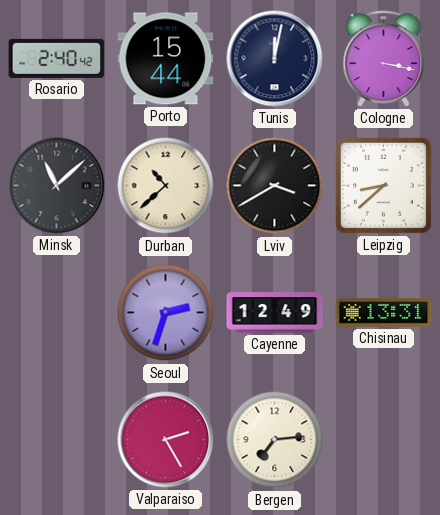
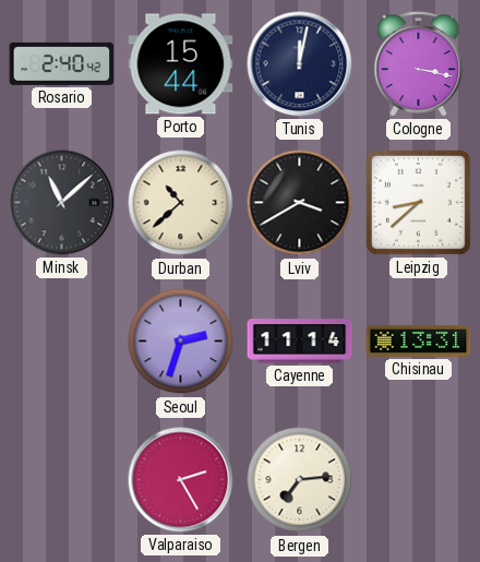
Cayenne: 12:49 -> 11:14
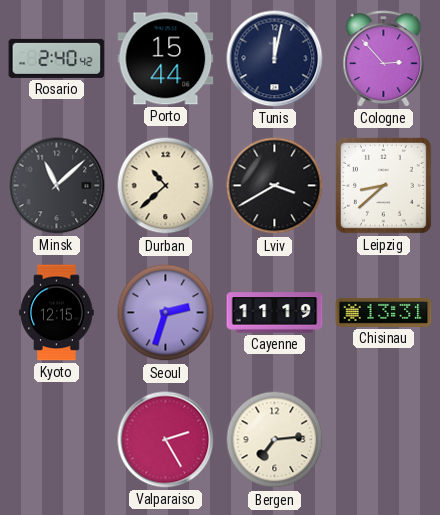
Cologne: 3:17 -> 2:53
Kyoto: none -> 12:15
Cayenne: 11:14 -> 11:19
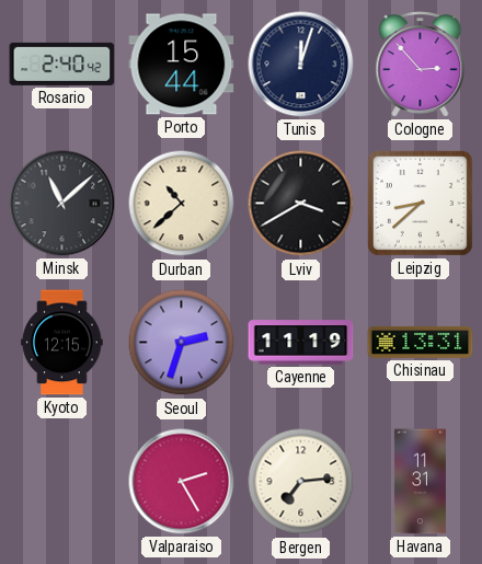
Tunis: 12:02 -> 12:03
Havana: none -> 11:31
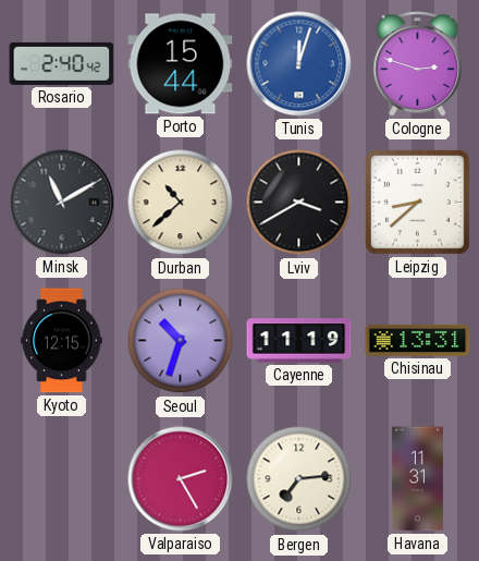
Tunis dial: navy -> blue
Cologne: 2:53 -> 2:48
Minsk: 11:08 -> 11:10
Seoul: 2:33 -> 10:33
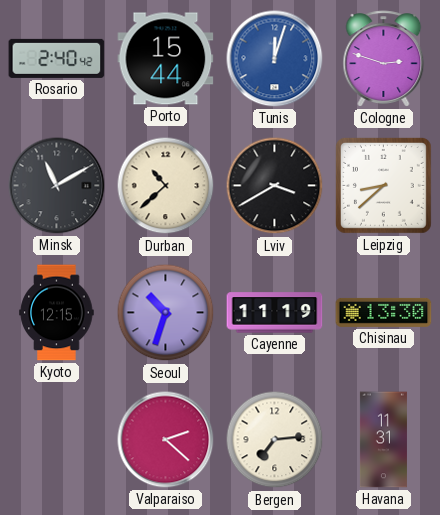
Chisinau: 13:31 -> 13:30
Valparaiso: 2:25 -> 2:22
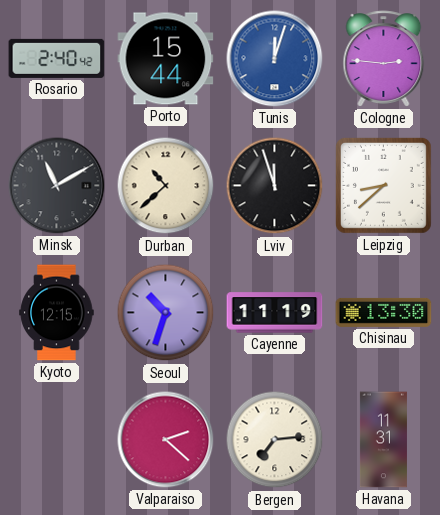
Cologne: 2:48 -> 2:46
Lviv: 3:40 -> 11:57
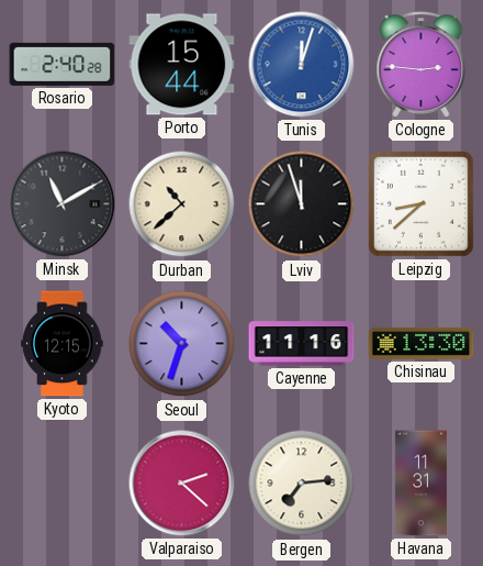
Rosario: 2:40:42 -> 2:40:28
Cayenne: 11:19 -> 11:16
